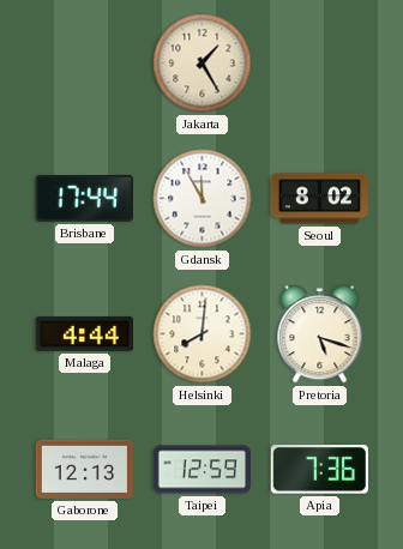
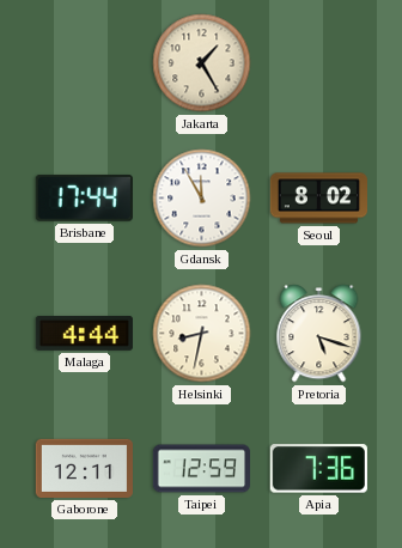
Helsinki: 8:01 -> 8:32
Gaborone: 12:13 -> 12:11
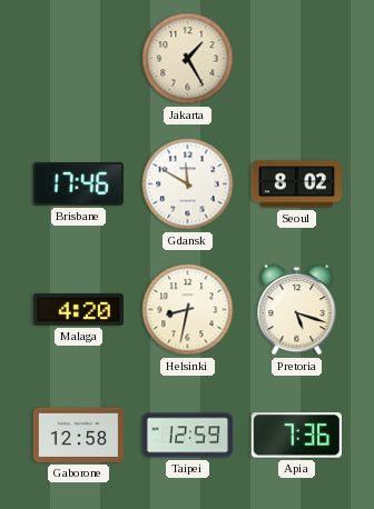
Brisbane: 17:44 -> 17:46
Gdansk: 11:55 -> 11:50
Malaga: 4:44 -> 4:20
Gaborone: 12:11 -> 12:58
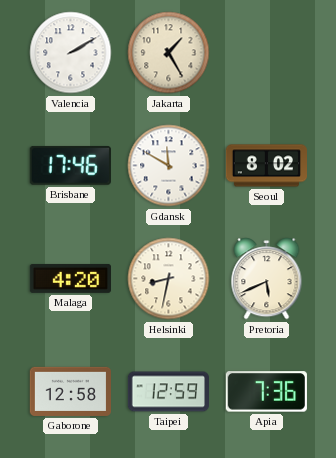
Valencia: none -> 2:10
Pretoria: 5:18 -> 5:41
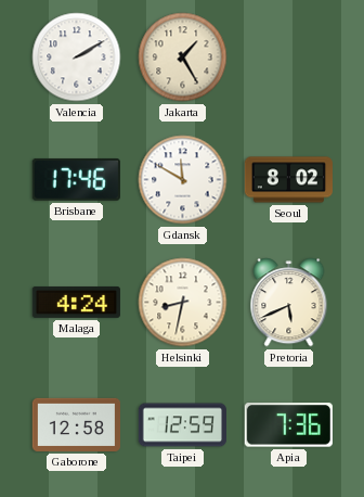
Malaga: 4:20 -> 4:24
